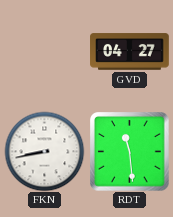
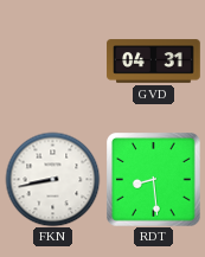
GVD: 04:27 -> 04:31
RDT: 11:29 -> 8:29
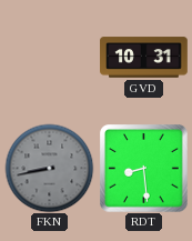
GVD: 04:31 -> 10:31
FKN dial: white -> grey
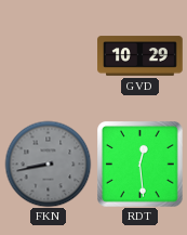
GVD: 10:31 -> 10:29
RDT: 8:29 -> 12:29
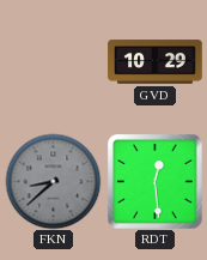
FKN: 8:43 -> 8:38
